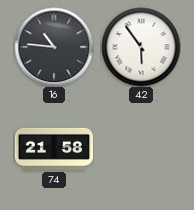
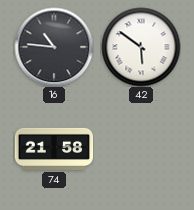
42: 5:54 -> 5:51
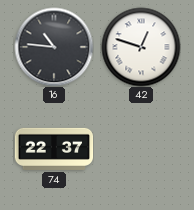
42: 5:51 -> 12:48
74: 21:58 -> 22:37
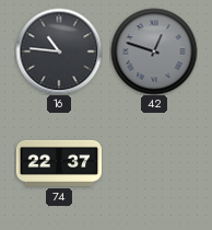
42 dial: white -> grey
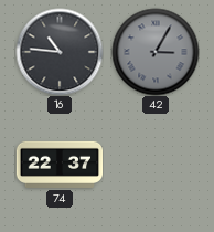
42: 12:48 -> 3:05
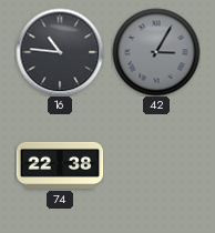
74: 22:37 -> 22:38
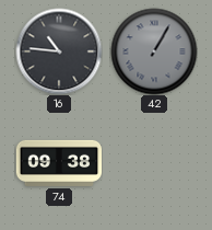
42: 3:05 -> 1:05
74: 22:38 -> 09:38
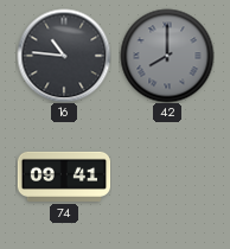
42: 1:05 -> 8:00
74: 09:38 -> 09:41
